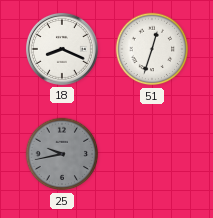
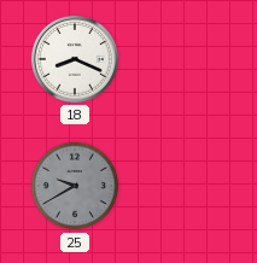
51: 12:33 -> none
25: 9:43 -> 9:40
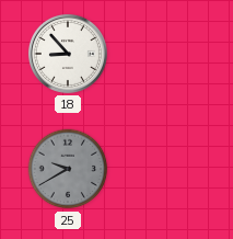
18: 8:19 -> 8:53
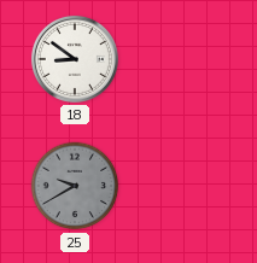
18: 8:53 -> 8:51
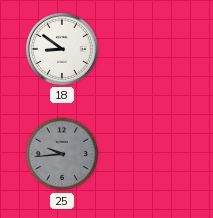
25: 9:40 -> 9:44
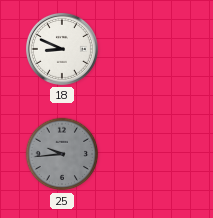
18: 8:51 -> 8:49
